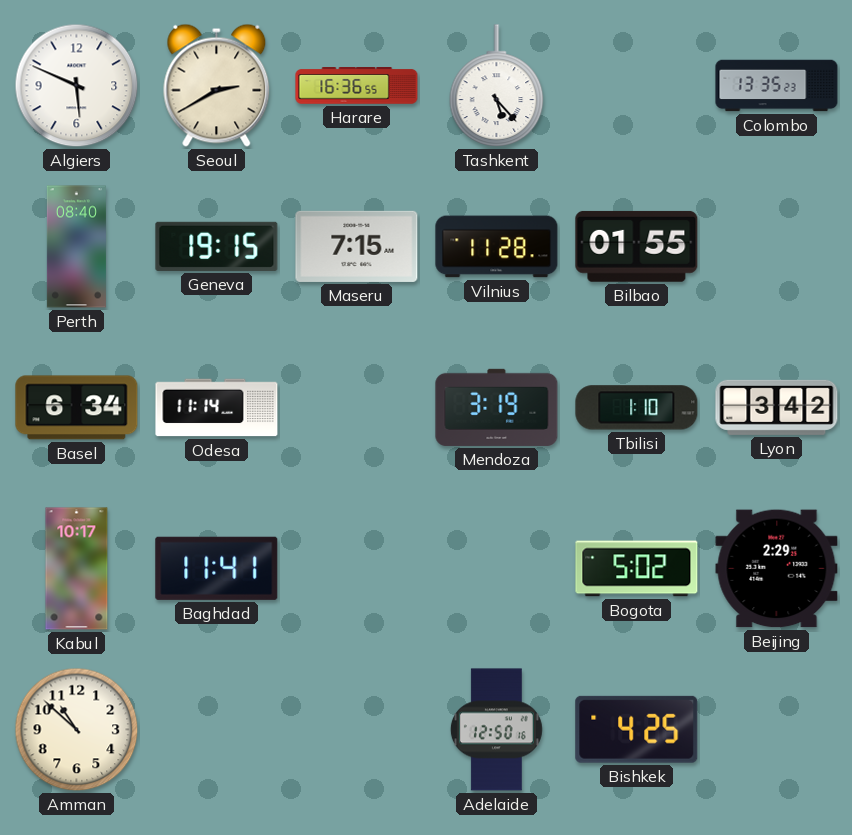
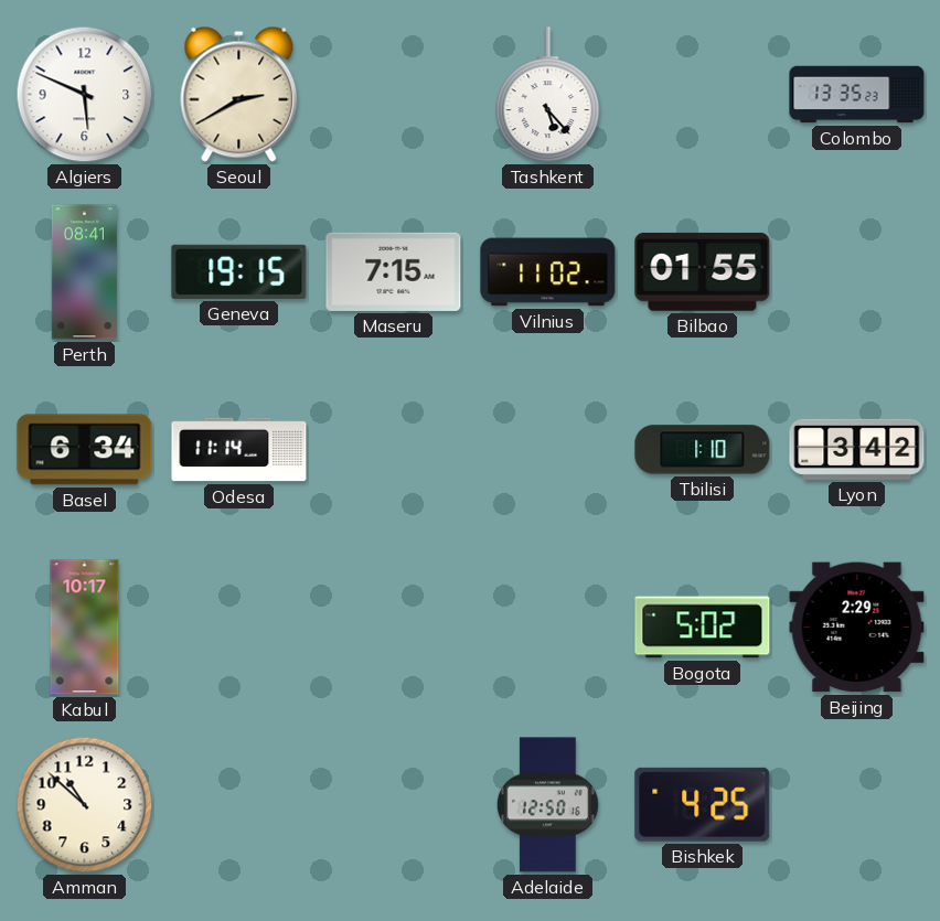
Harare: 16:36 -> none
Perth: 08:40 -> 08:41
Vilnius: 11:28 -> 11:02
Mendoza: 3:19 -> none
Baghdad: 11:41 -> none
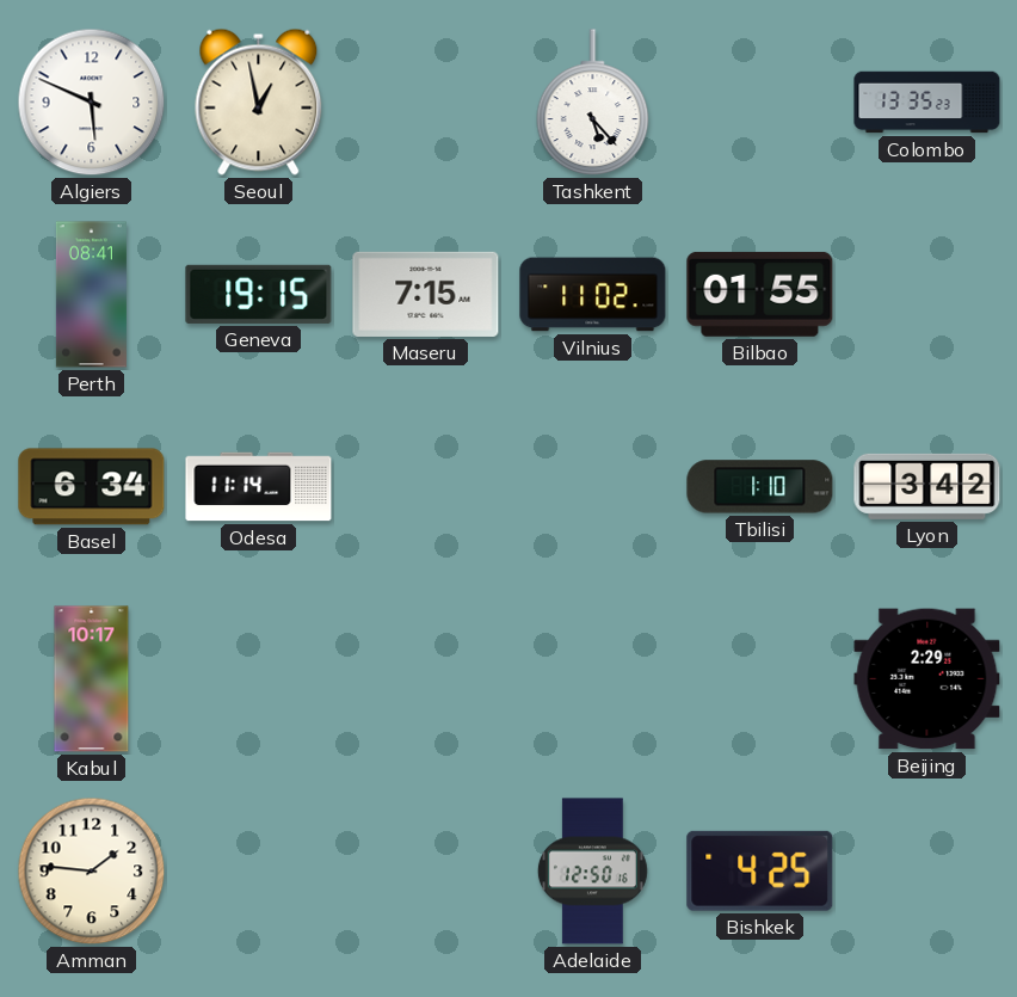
Seoul: 2:40 -> 12:58
Bogota: 5:02 -> none
Amman: 10:52 -> 1:46
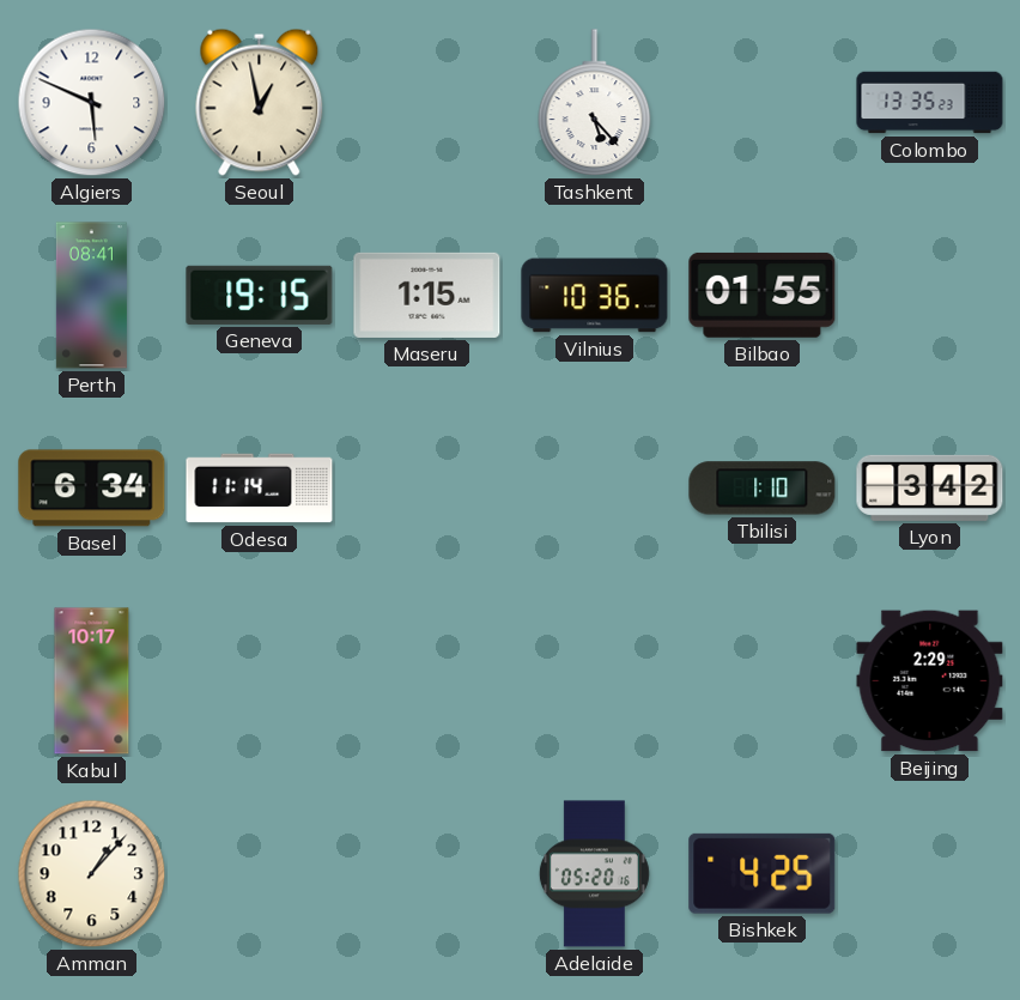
Maseru: 7:15 -> 1:15
Vilnius: 11:02 -> 10:36
Amman: 1:46 -> 1:07
Adelaide: 12:50 -> 05:20
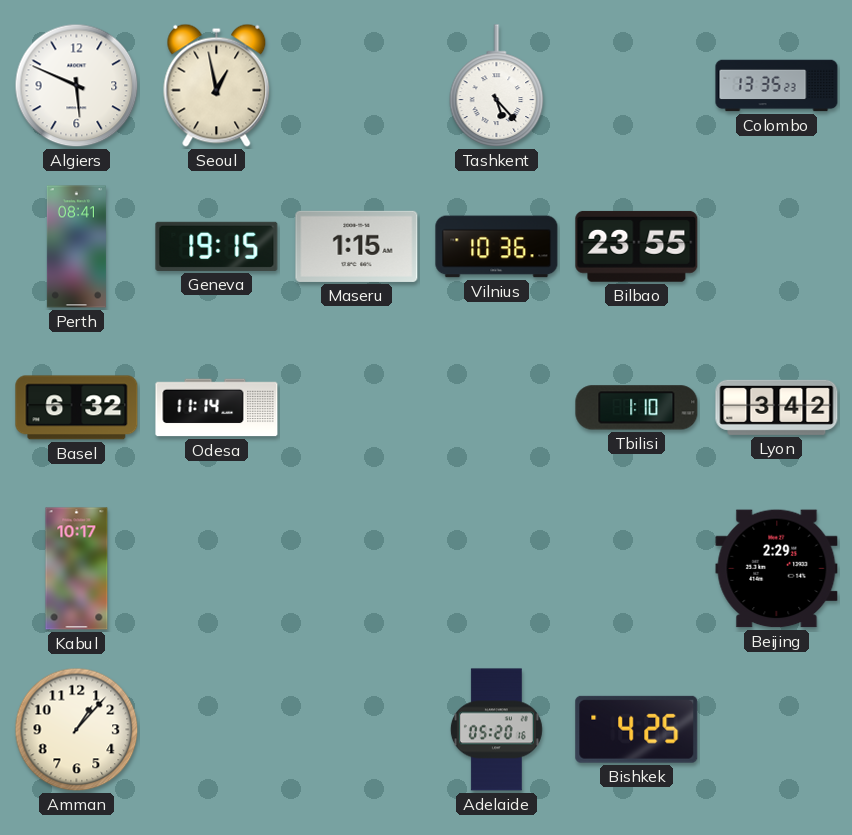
Bilbao: 01:55 -> 23:55
Basel: 6:34 -> 6:32
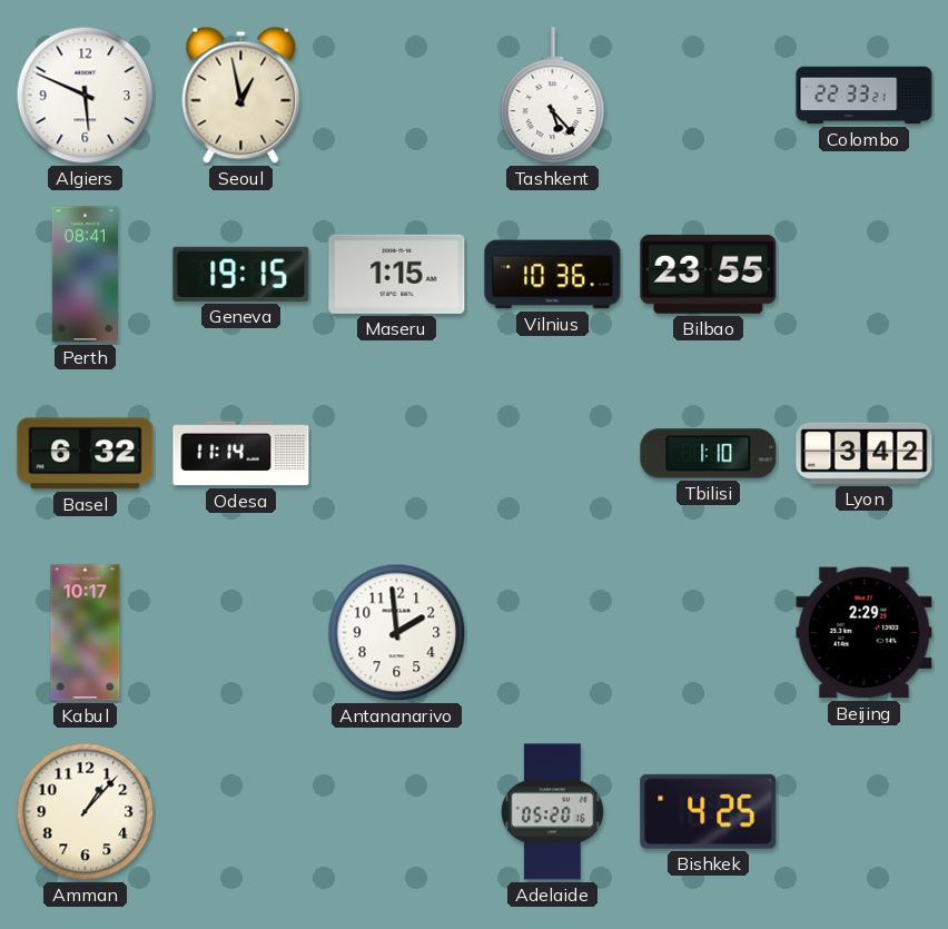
Colombo: 13:35 -> 22:33
Antananarivo: none -> 1:59
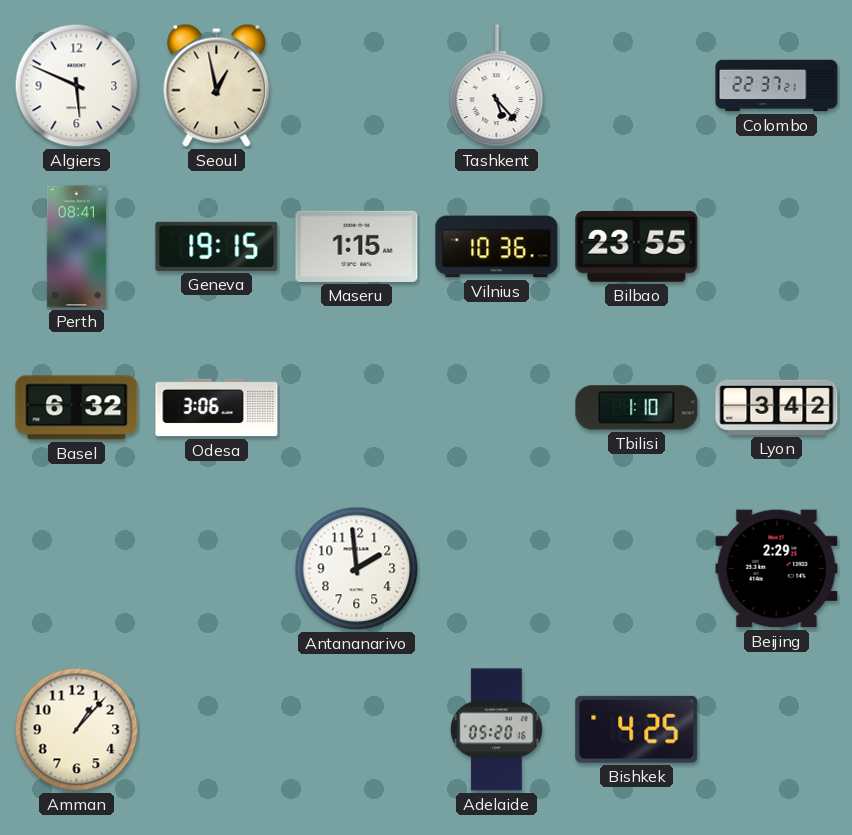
Colombo: 22:33 -> 22:37
Odesa: 11:14 -> 3:06
Kabul: 10:17 -> none
